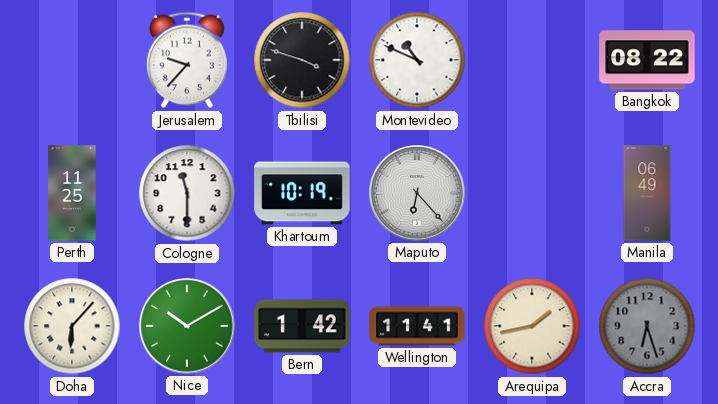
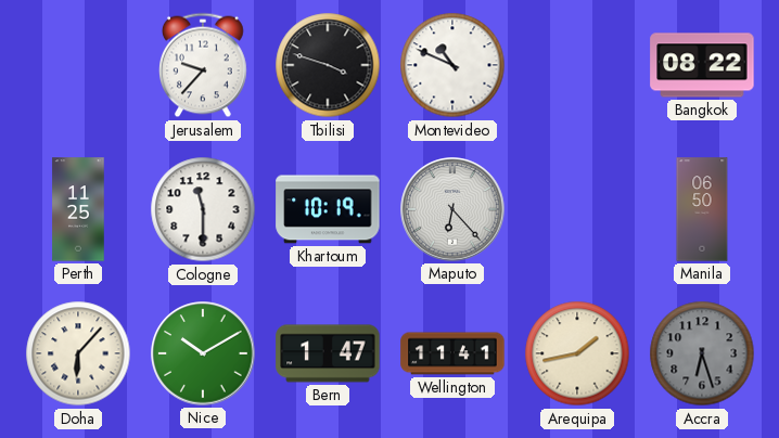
Manila: 06:49 -> 06:50
Bern: 1:42 -> 1:47
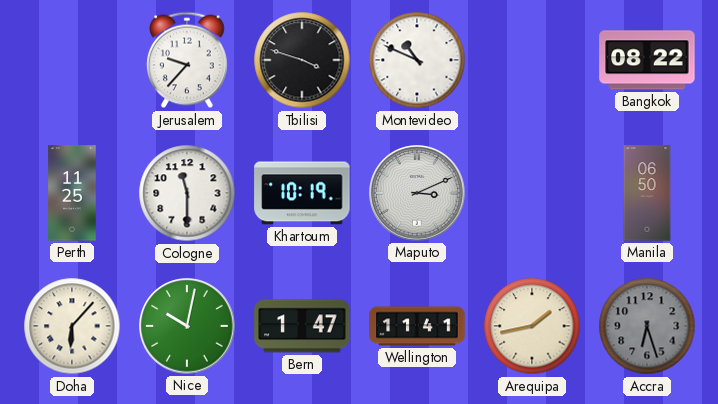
Maputo: 6:23 -> 3:11
Nice: 10:10 -> 10:02
